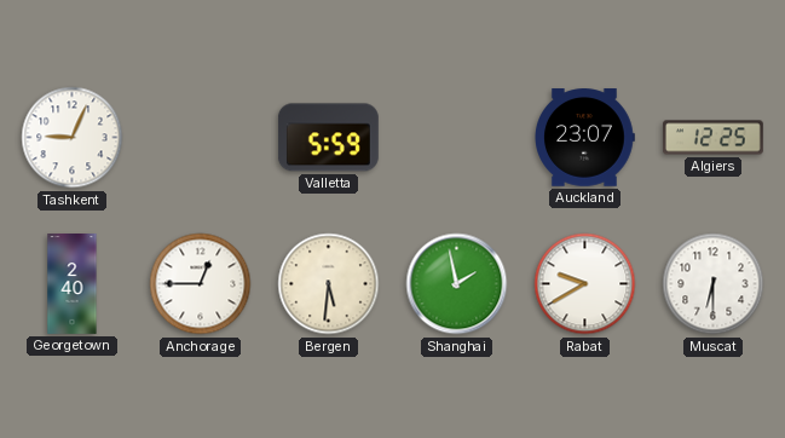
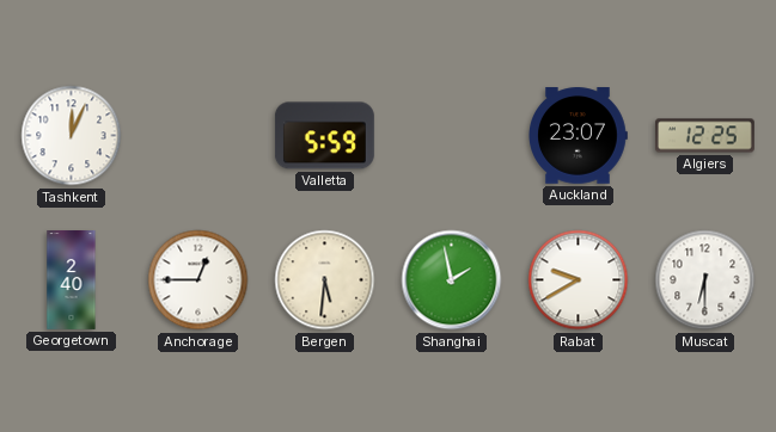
Tashkent: 9:04 -> 12:04
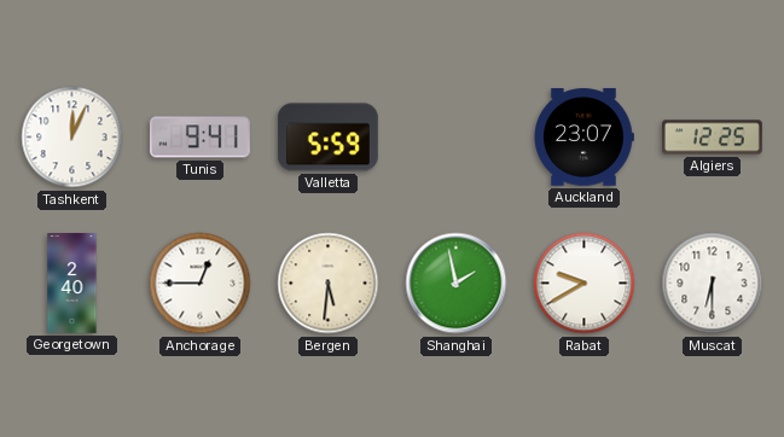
Tunis: none -> 9:41
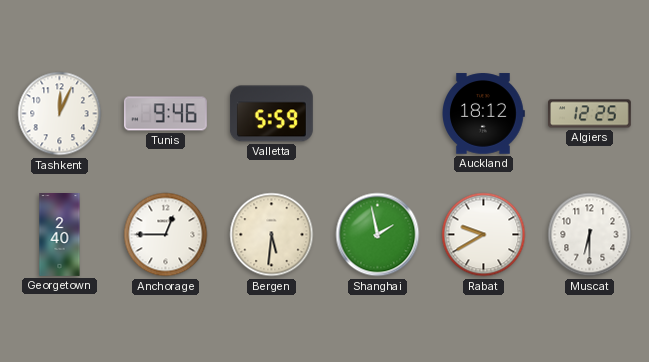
Tunis: 9:41 -> 9:46
Auckland: 23:07 -> 18:12
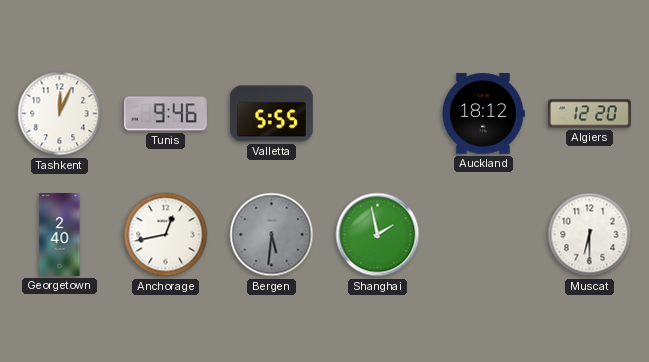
Valletta: 5:59 -> 5:55
Algiers: 12:25 -> 12:20
Anchorage: 12:45 -> 12:43
Bergen dial: cream -> grey
Rabat: 9:40 -> none
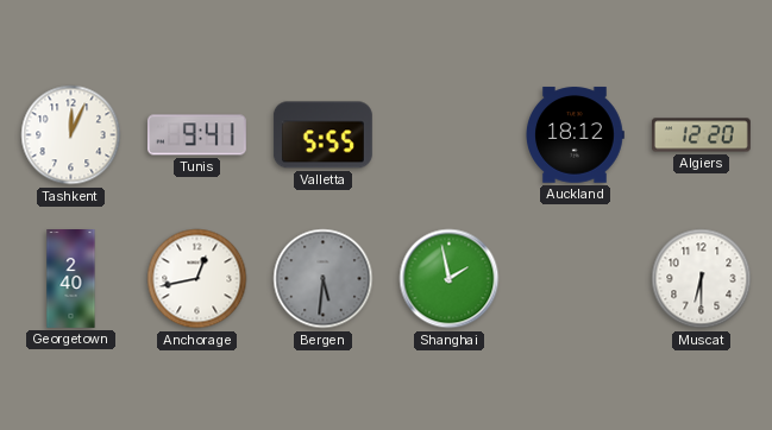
Tunis: 9:46 -> 9:41
